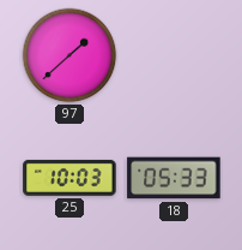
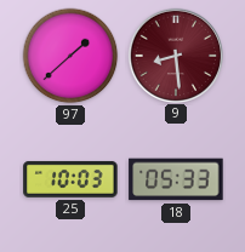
9: none -> 8:29
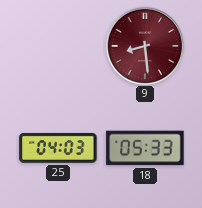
97: 1:38 -> none
25: 10:03 -> 04:03
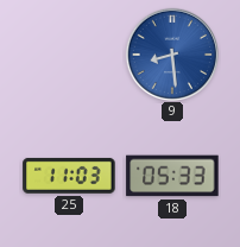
9 dial: burgundy -> blue
25: 04:03 -> 11:03
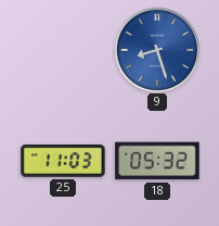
9: 8:29 -> 8:27
18: 05:33 -> 05:32
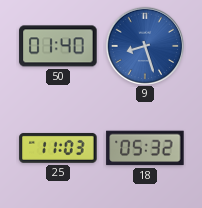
50: none -> 01:40
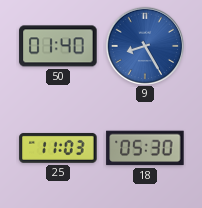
9: 8:27 -> 8:25
18: 05:32 -> 05:30
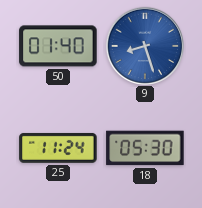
9: 8:25 -> 8:27
25: 11:03 -> 11:24
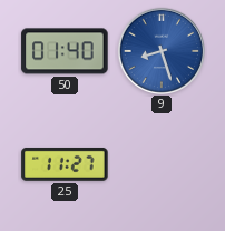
25: 11:24 -> 11:27
18: 05:30 -> none
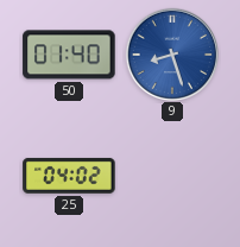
25: 11:27 -> 04:02
